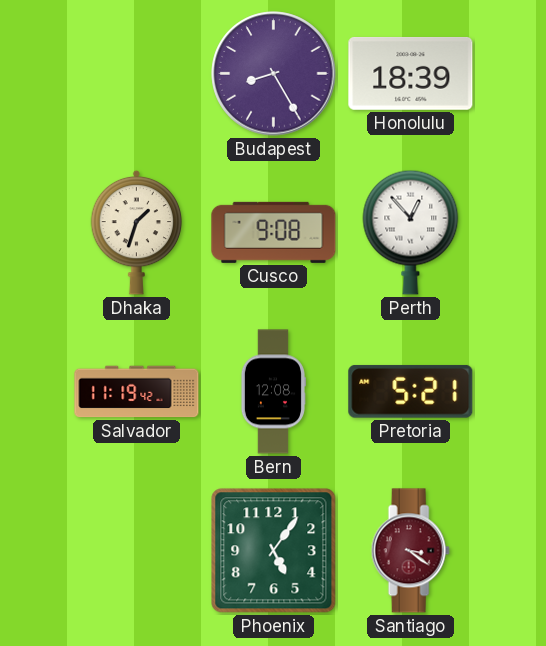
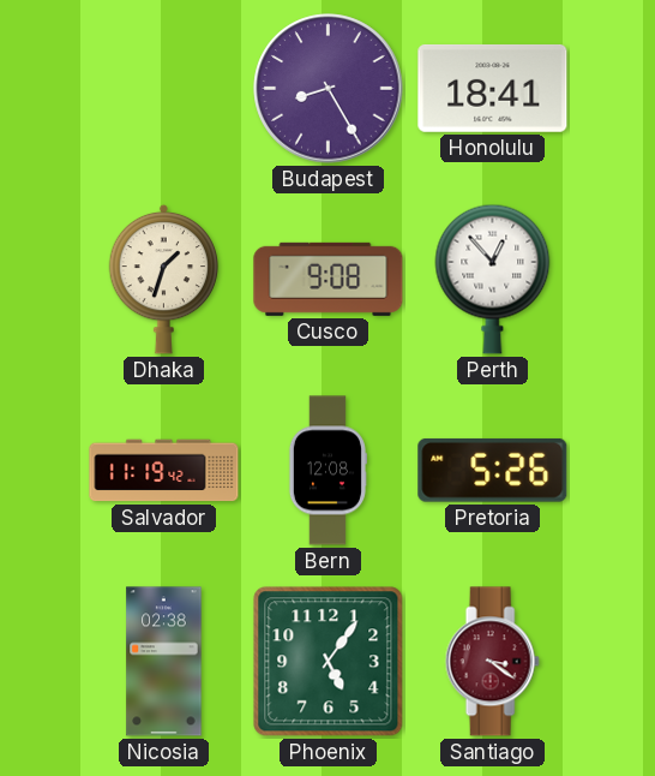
Honolulu: 18:39 -> 18:41
Pretoria: 5:21 -> 5:26
Nicosia: none -> 02:38
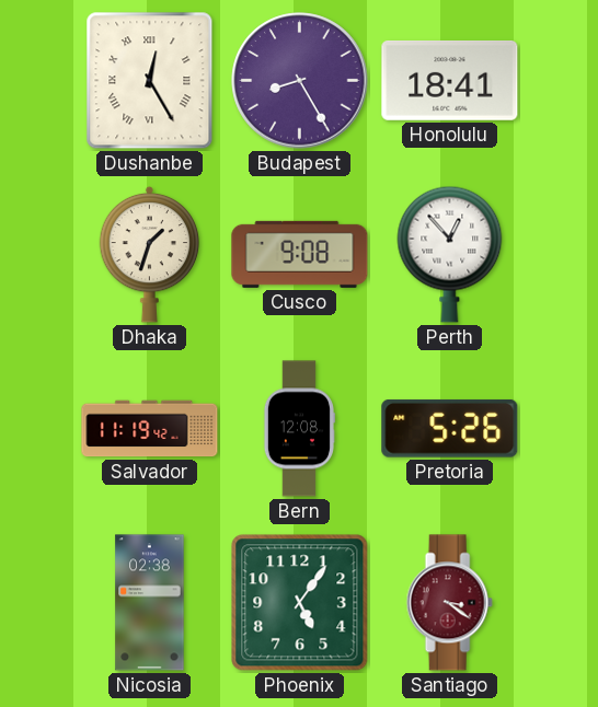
Dushanbe: none -> 12:25
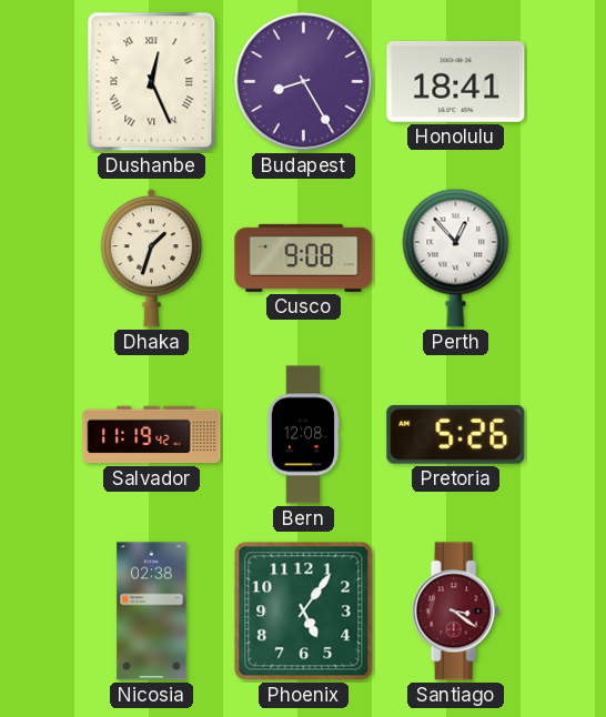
Dushanbe: 12:25 -> 12:26
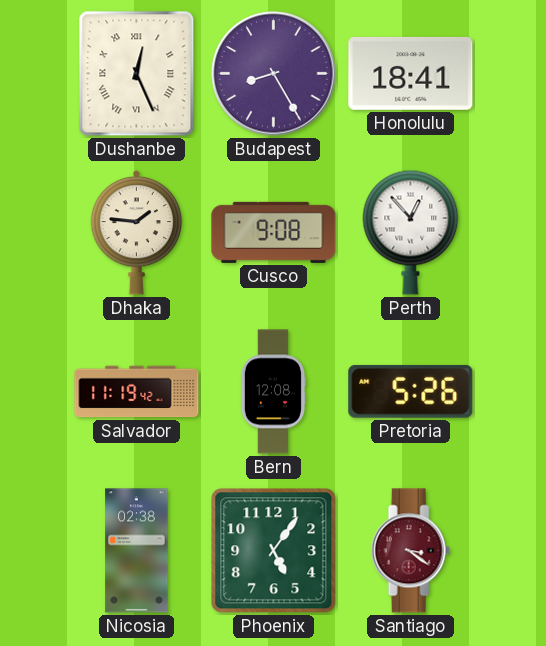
Dhaka: 1:33 -> 1:46
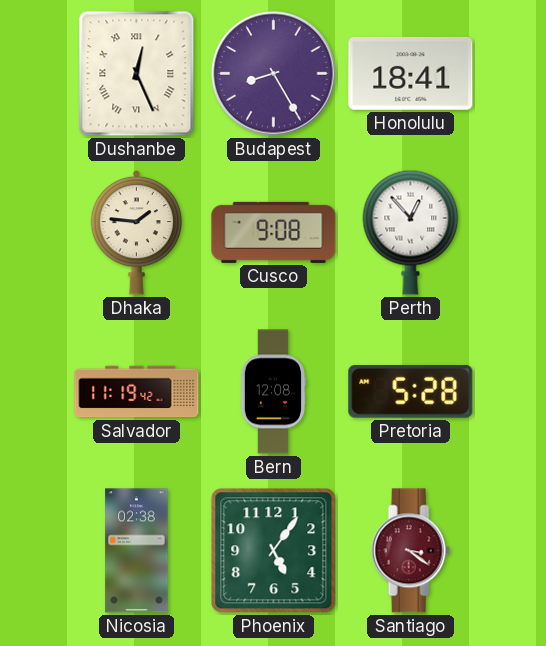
Pretoria: 5:26 -> 5:28
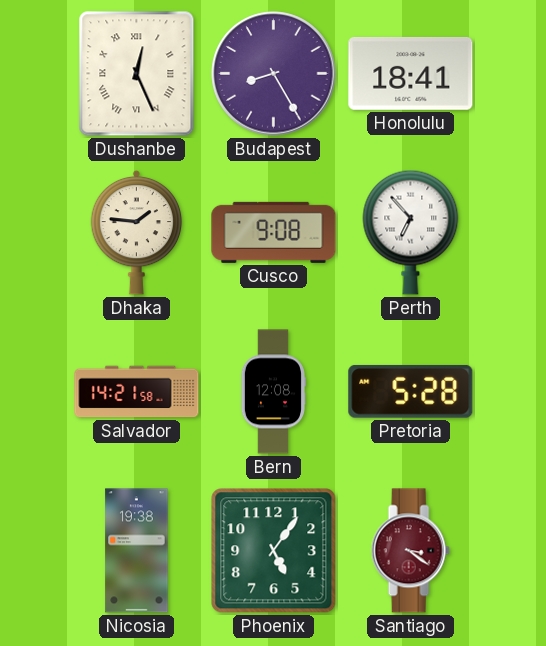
Perth: 12:53 -> 6:53
Salvador: 11:19 -> 14:21
Nicosia: 02:38 -> 19:38
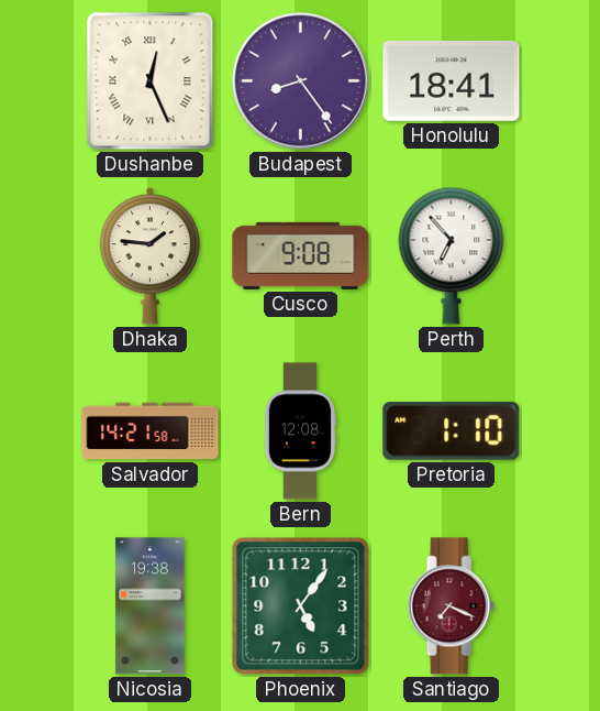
Budapest: 8:25 -> 8:24
Pretoria: 5:28 -> 1:10
Santiago: 3:21 -> 7:19
